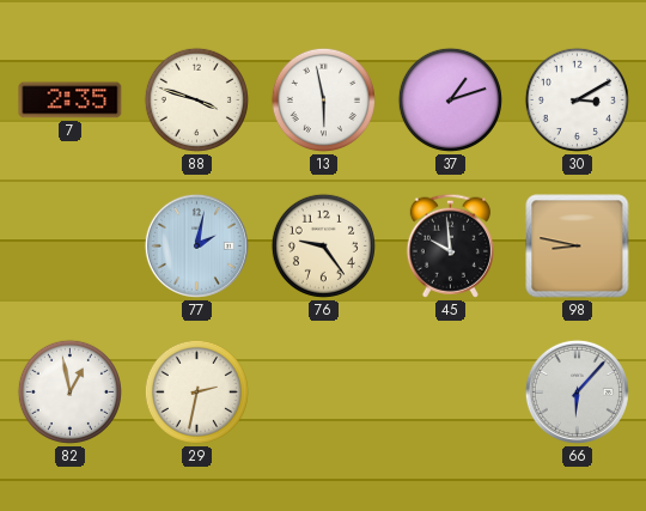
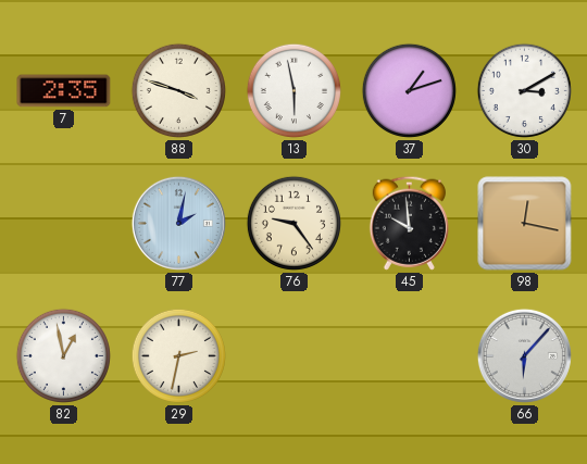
98: 8:47 -> 12:17
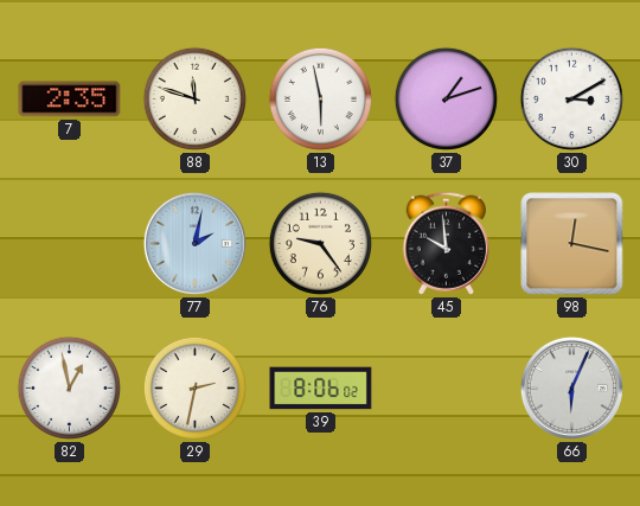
88: 3:48 -> 11:48
39: none -> 8:06
66: 6:07 -> 6:04
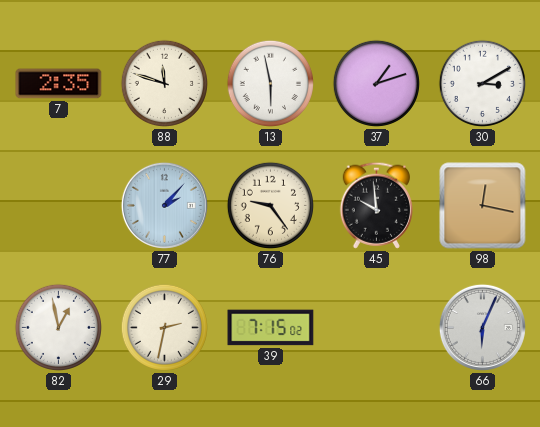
77: 2:02 -> 2:07
39: 8:06 -> 7:15
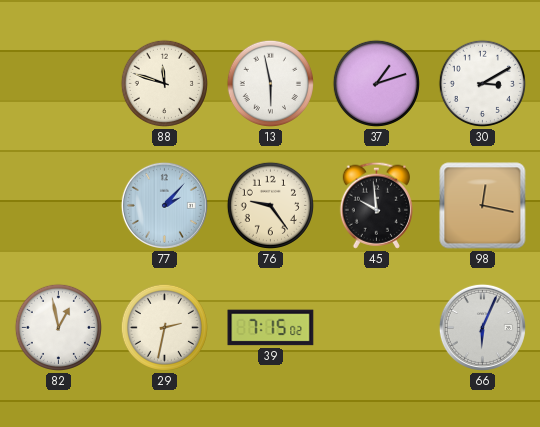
7: 2:35 -> none
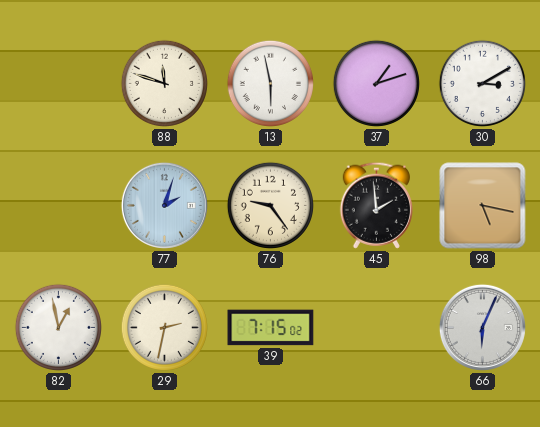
77: 2:07 -> 2:03
45: 9:59 -> 1:59
98: 12:17 -> 5:17
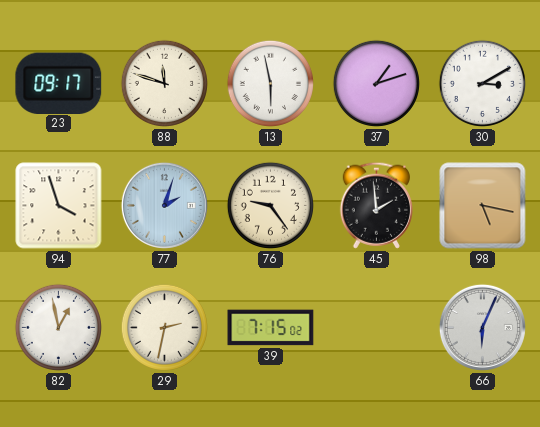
23: none -> 09:17
94: none -> 3:57
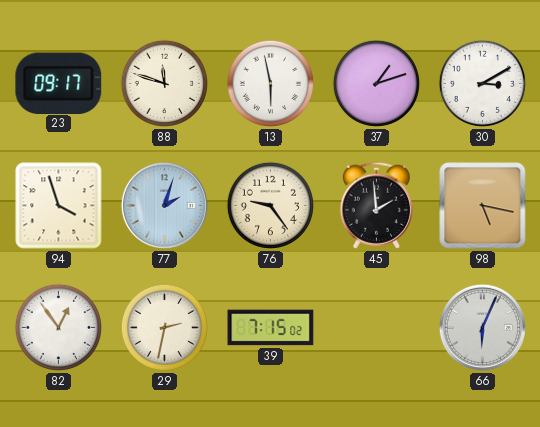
82: 12:58 -> 12:54
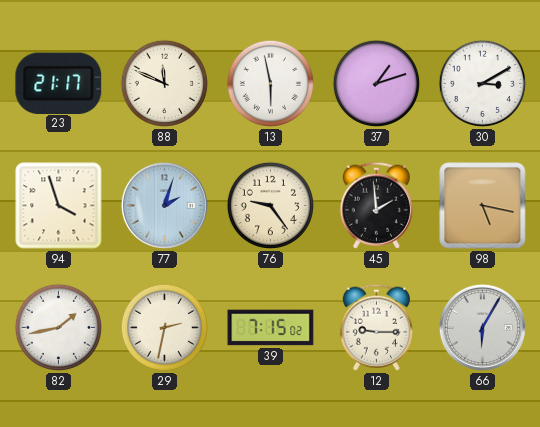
23: 09:17 -> 21:17
88: 11:48 -> 11:49
82: 12:54 -> 1:43
12: none -> 9:15
66: 6:04 -> 6:05
